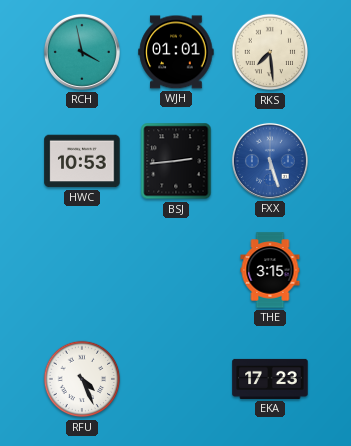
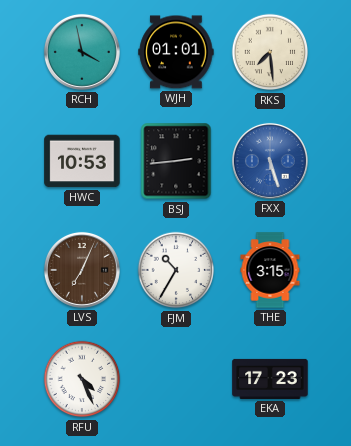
LVS: none -> 7:04
FJM: none -> 10:35
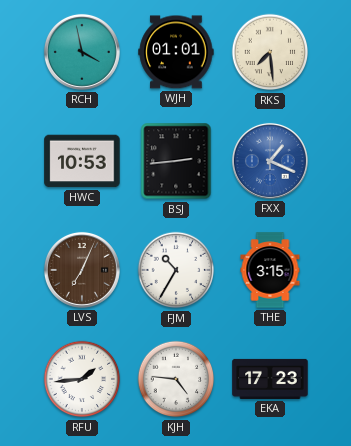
FXX: 5:27 -> 1:19
RFU: 4:26 -> 1:44
KJH: none -> 4:46
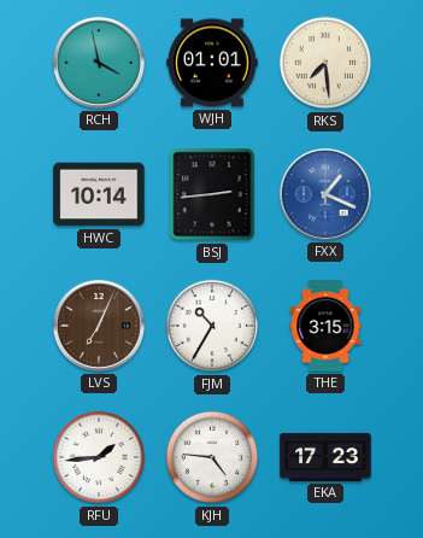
HWC: 10:53 -> 10:14
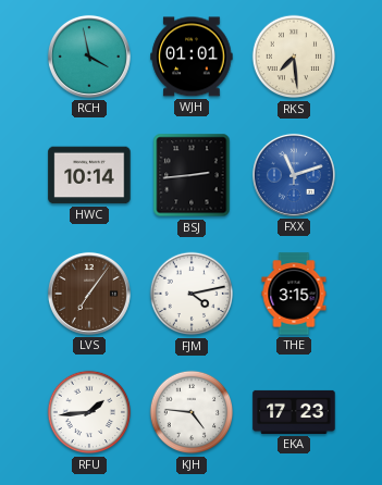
FXX: 1:19 -> 11:12
LVS: 7:04 -> 7:06
FJM: 10:35 -> 4:13
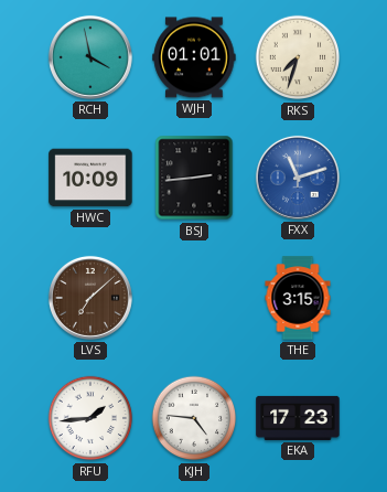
RKS: 7:29 -> 7:33
HWC: 10:14 -> 10:09
LVS: 7:06 -> 7:08
FJM: 4:13 -> none
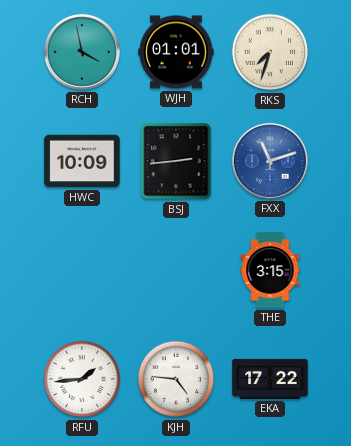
LVS: 7:08 -> none
EKA: 17:23 -> 17:22
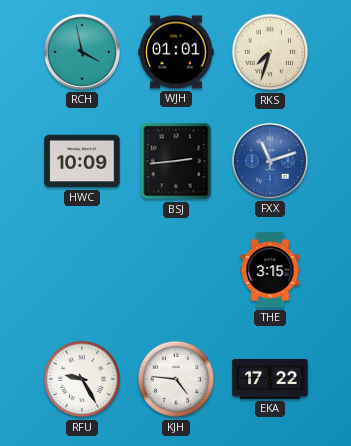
RFU: 1:44 -> 9:25
